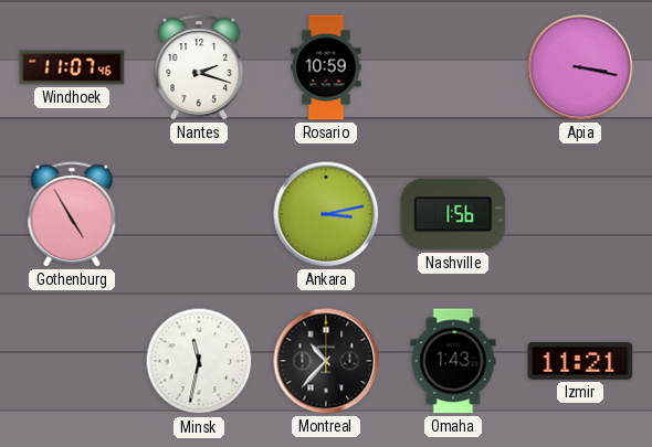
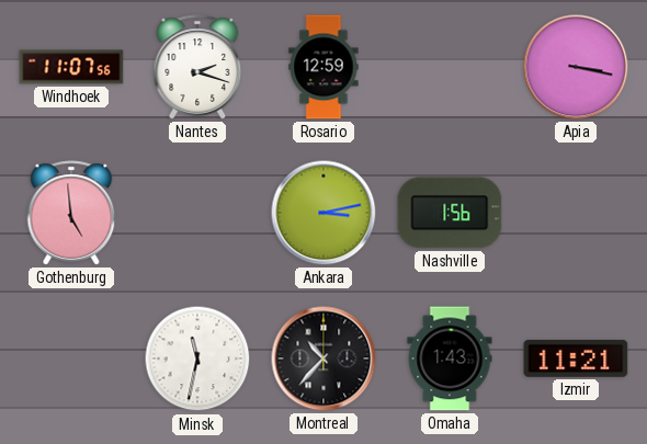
Windhoek: 11:07:46 -> 11:07:56
Rosario: 10:59 -> 12:59
Gothenburg: 4:55 -> 4:59
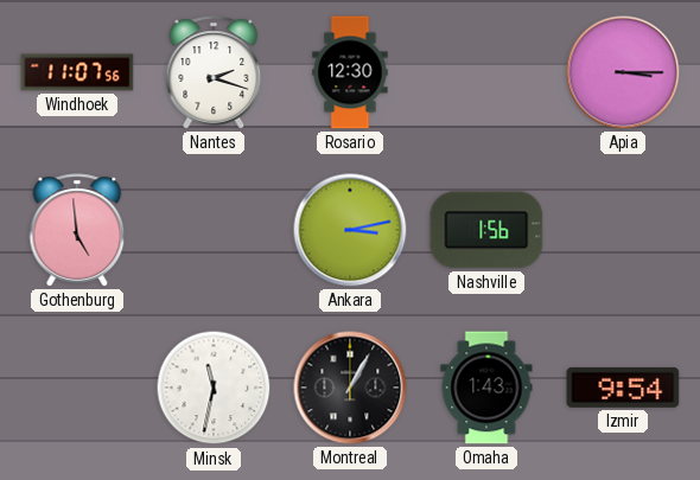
Rosario: 12:59 -> 12:30
Apia: 3:17 -> 3:15
Montreal: 10:37 -> 1:05
Izmir: 11:21 -> 9:54
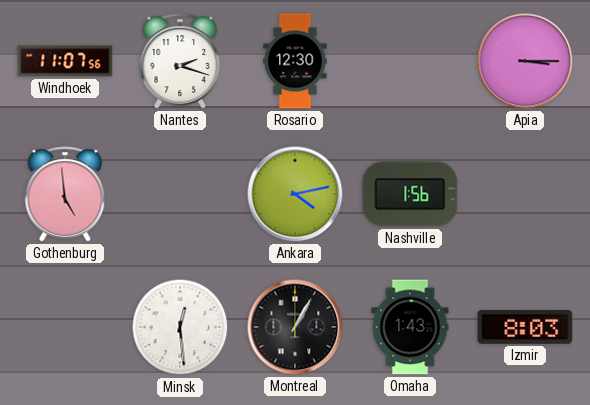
Ankara: 3:13 -> 4:13
Minsk: 11:32 -> 12:29
Izmir: 9:54 -> 8:03
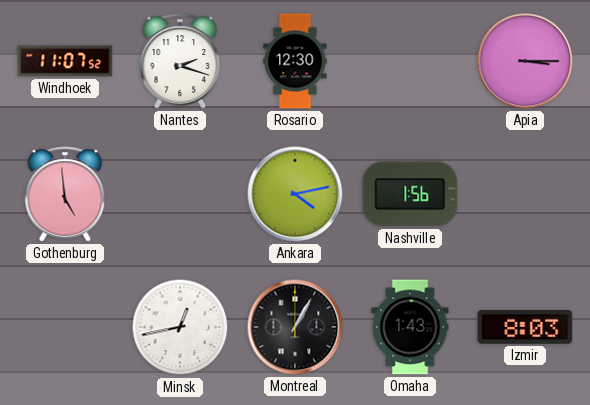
Windhoek: 11:07:56 -> 11:07:52
Minsk: 12:29 -> 12:43
